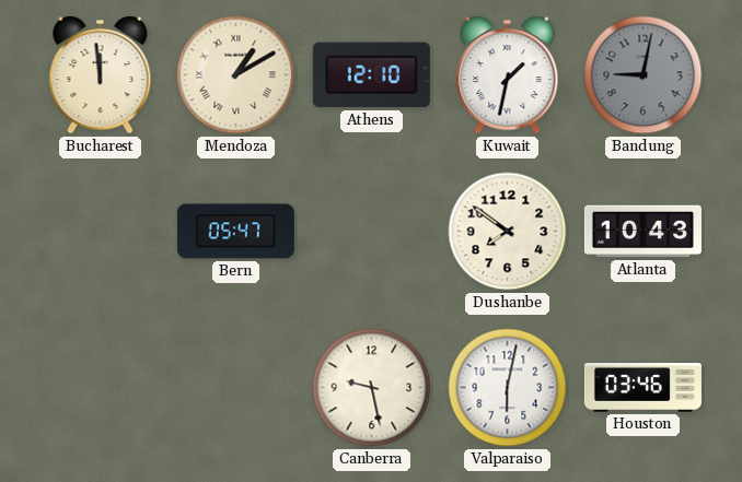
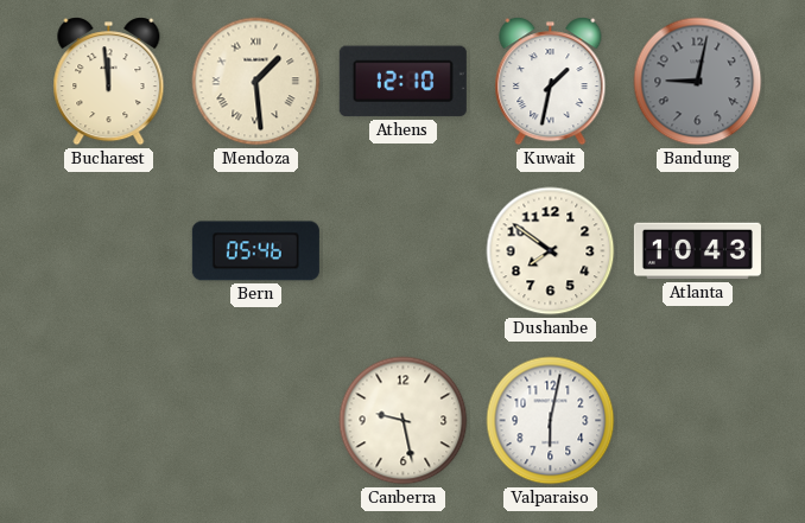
Mendoza: 1:10 -> 1:29
Bern: 05:47 -> 05:46
Houston: 03:46 -> none
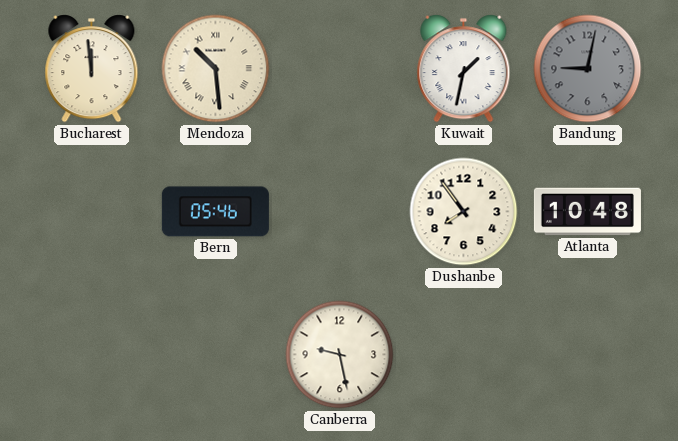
Mendoza: 1:29 -> 10:29
Athens: 12:10 -> none
Dushanbe: 7:51 -> 7:54
Atlanta: 10:43 -> 10:48
Valparaiso: 6:02 -> none
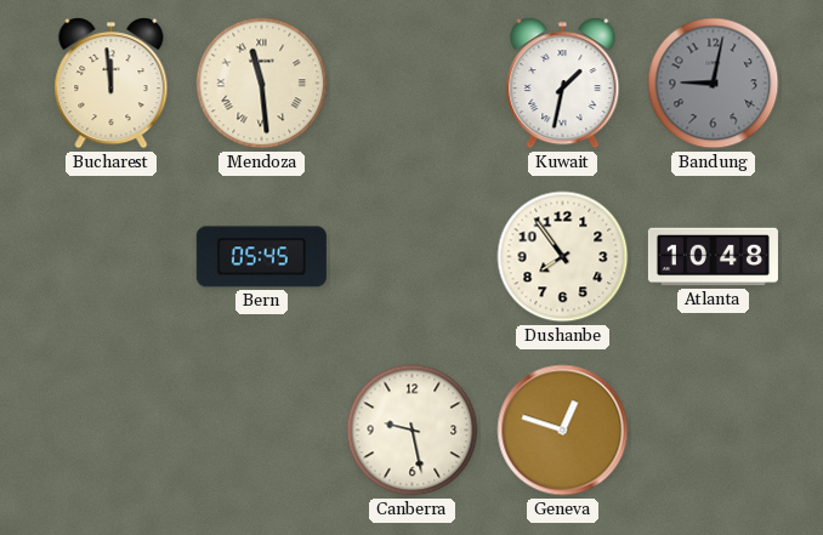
Mendoza: 10:29 -> 11:29
Bern: 05:46 -> 05:45
Geneva: none -> 12:48
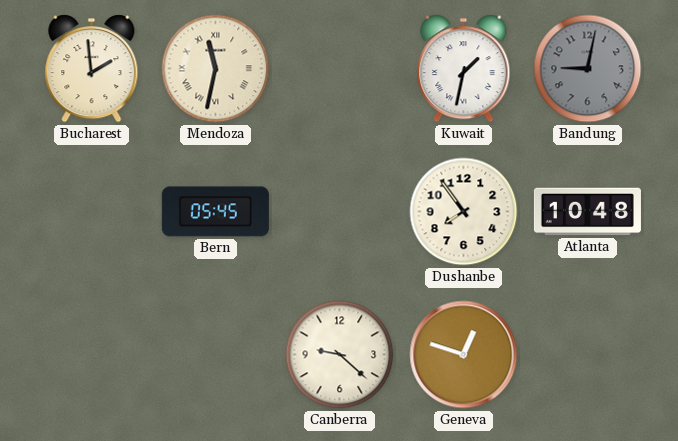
Bucharest: 11:59 -> 1:59
Mendoza: 11:29 -> 11:32
Canberra: 9:28 -> 9:22
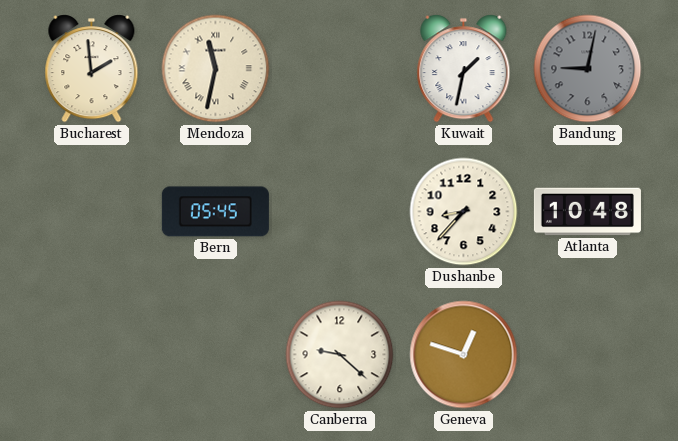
Dushanbe: 7:54 -> 8:37
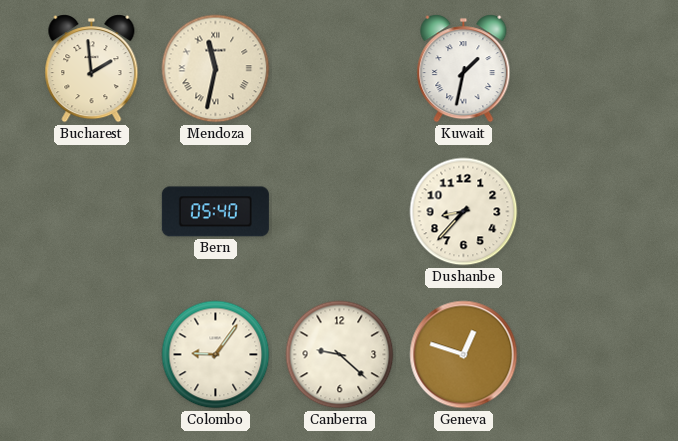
Bandung: 9:02 -> none
Bern: 05:45 -> 05:40
Atlanta: 10:48 -> none
Colombo: none -> 9:06
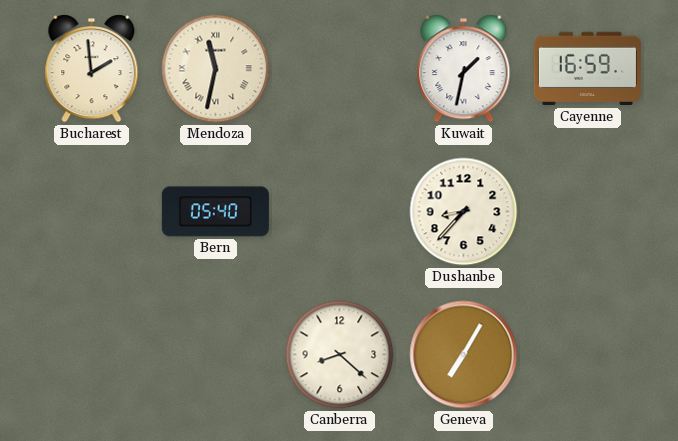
Cayenne: none -> 16:59
Colombo: 9:06 -> none
Canberra: 9:22 -> 8:22
Geneva: 12:48 -> 7:05
